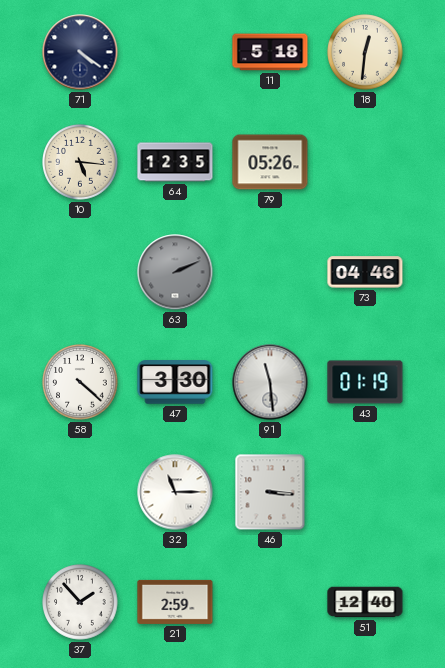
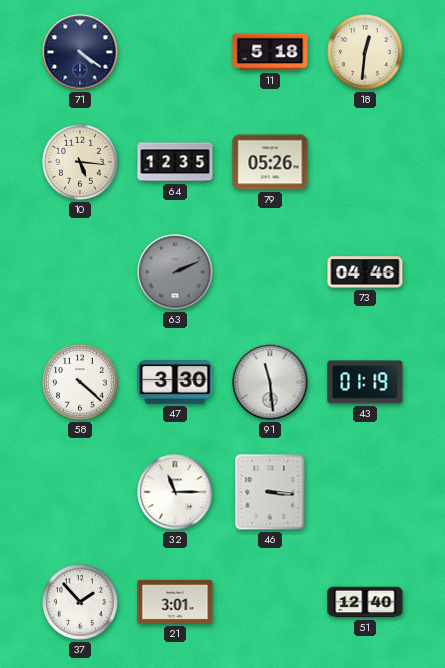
21: 2:59 -> 3:01
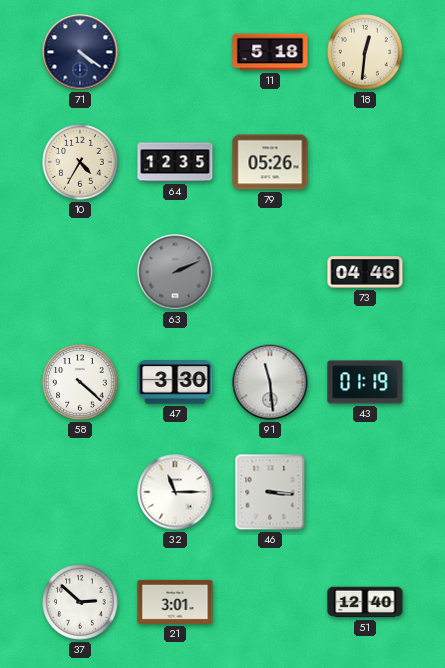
10: 5:16 -> 4:35
37: 1:53 -> 2:52
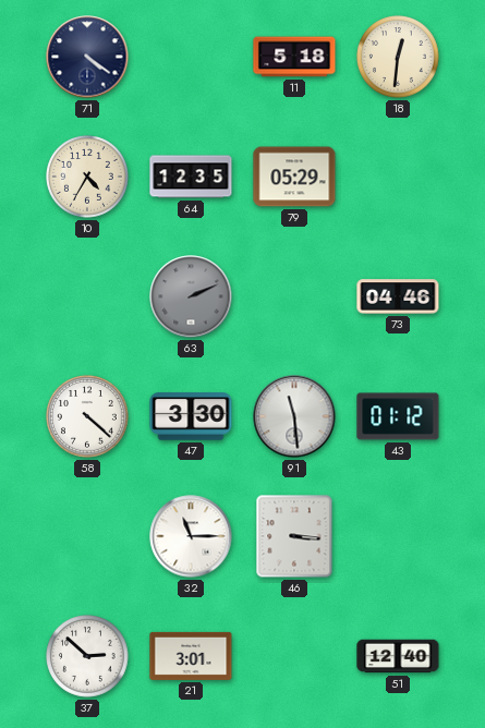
79: 05:26 -> 05:29
43: 01:19 -> 01:12
